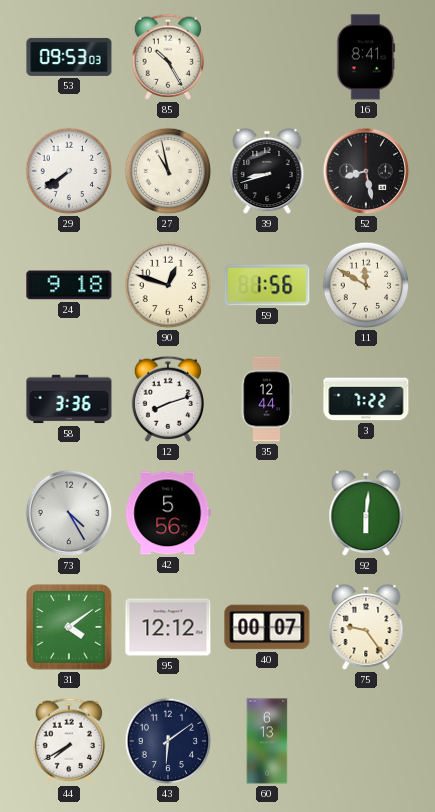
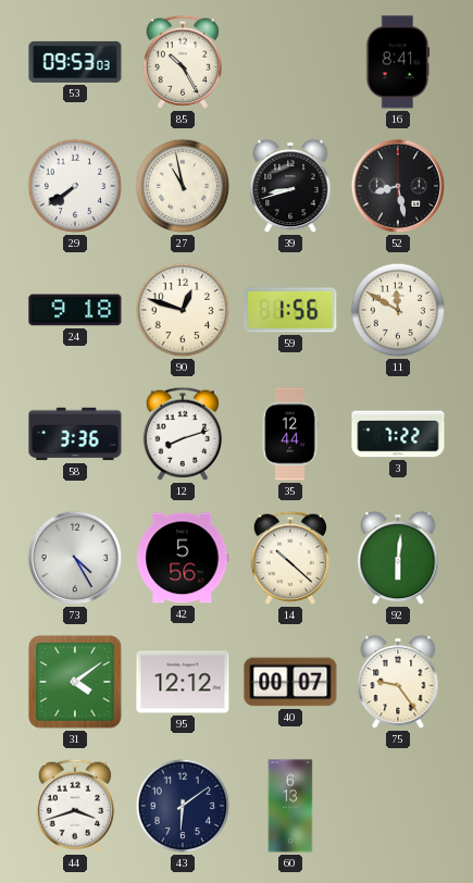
14: none -> 10:22
44: 7:40 -> 3:42
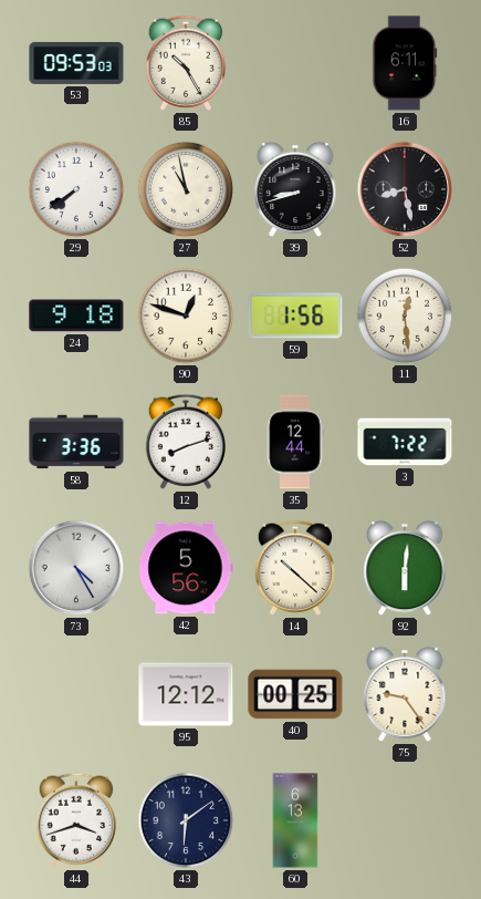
16: 8:41 -> 6:11
11: 11:50 -> 12:29
31: 4:09 -> none
40: 00:07 -> 00:25
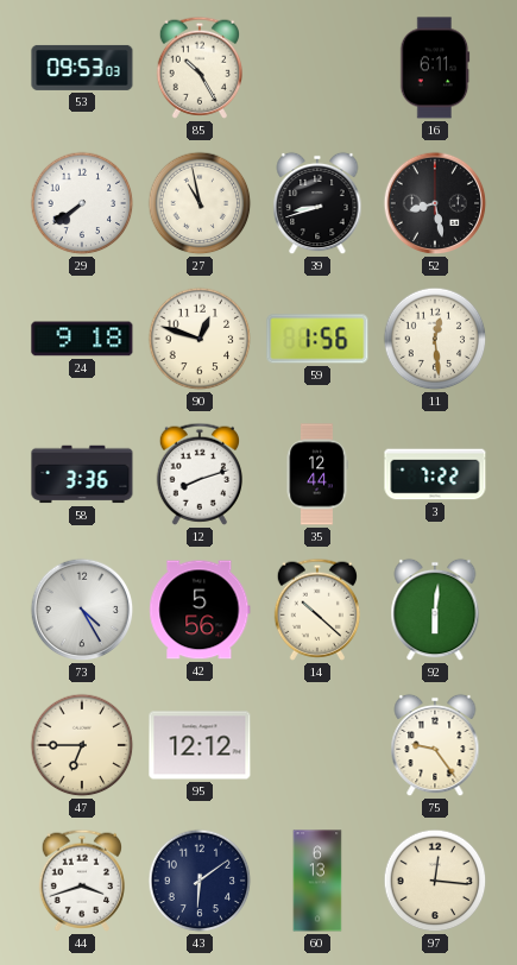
47: none -> 6:45
40: 00:25 -> none
97: none -> 12:16
